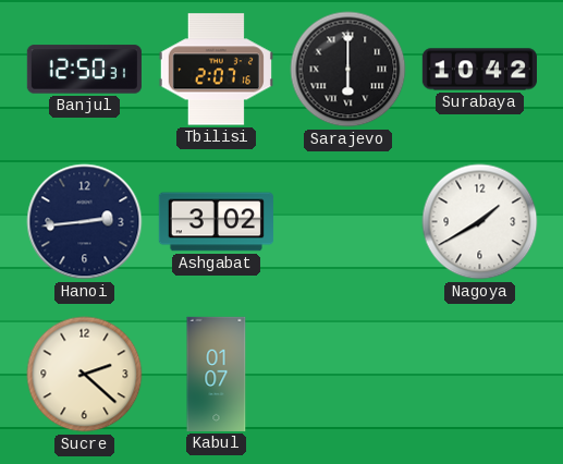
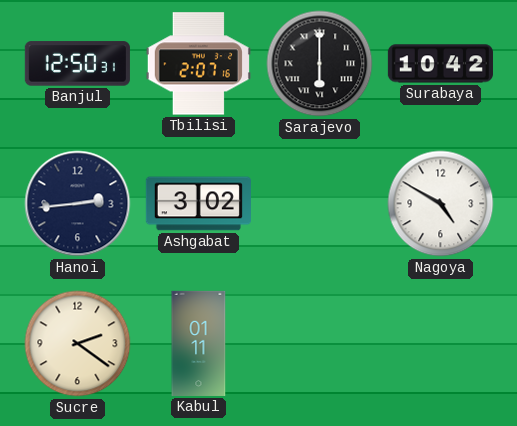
Nagoya: 1:40 -> 4:50
Sucre: 2:22 -> 2:21
Kabul: 01:07 -> 01:11
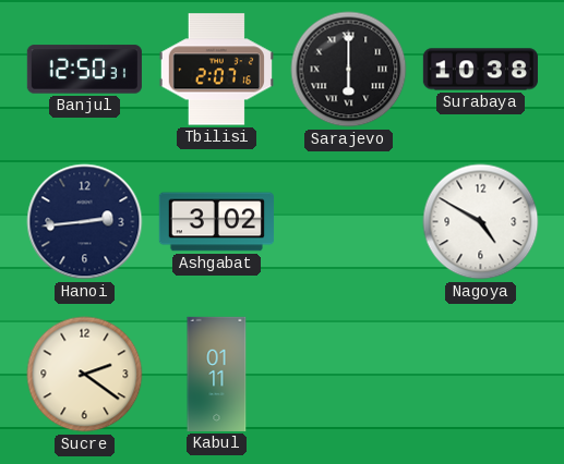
Surabaya: 10:42 -> 10:38
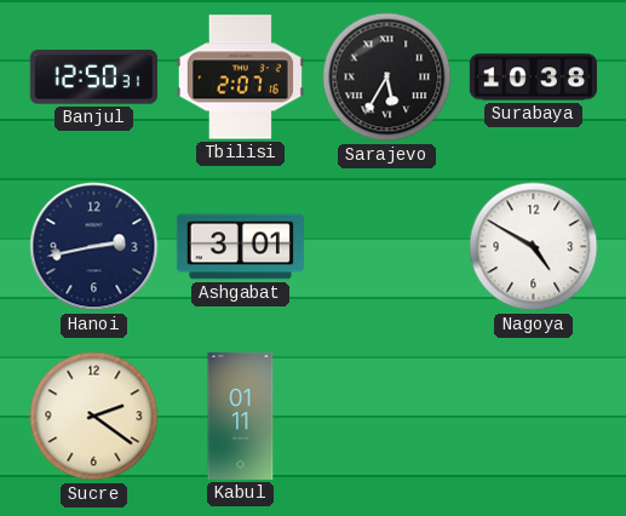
Sarajevo: 6:00 -> 5:35
Hanoi: 2:44 -> 2:43
Ashgabat: 3:02 -> 3:01
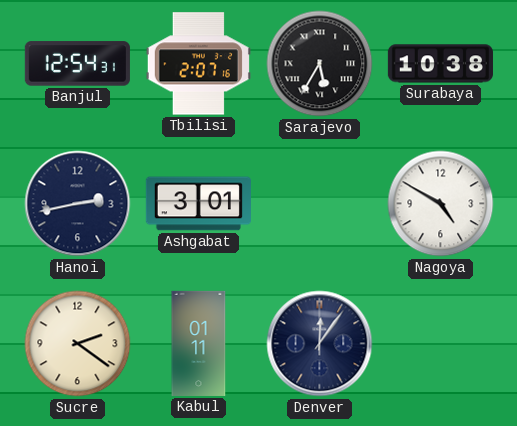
Banjul: 12:50 -> 12:54
Denver: none -> 12:06
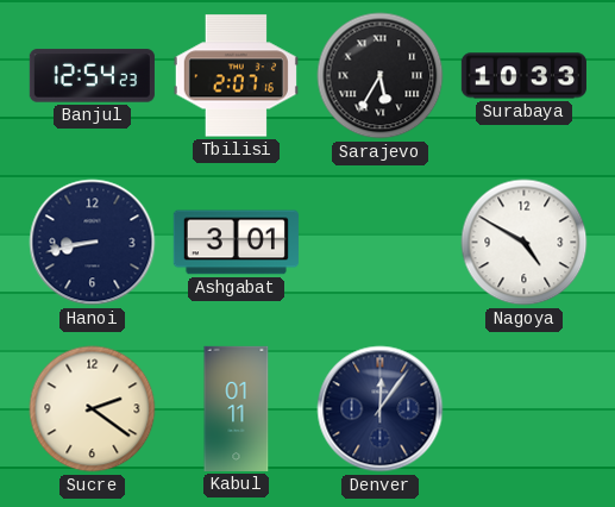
Banjul: 12:54:31 -> 12:54:23
Surabaya: 10:38 -> 10:33
Hanoi: 2:43 -> 8:43
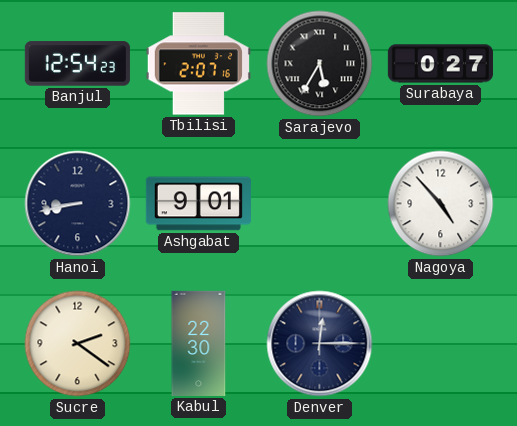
Surabaya: 10:33 -> 0:27
Ashgabat: 3:01 -> 9:01
Nagoya: 4:50 -> 4:53
Kabul: 01:11 -> 22:30
Denver: 12:06 -> 12:15
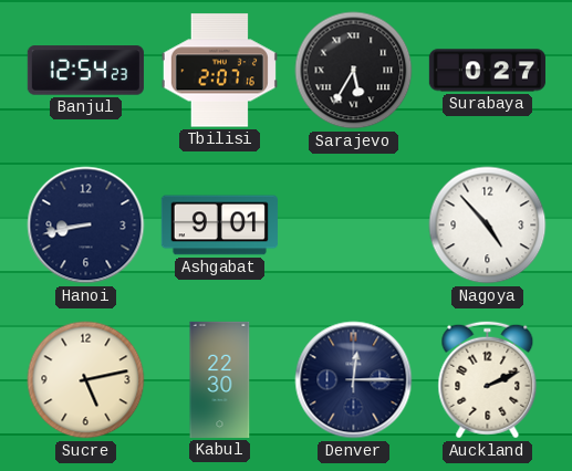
Sucre: 2:21 -> 5:13
Auckland: none -> 2:11
